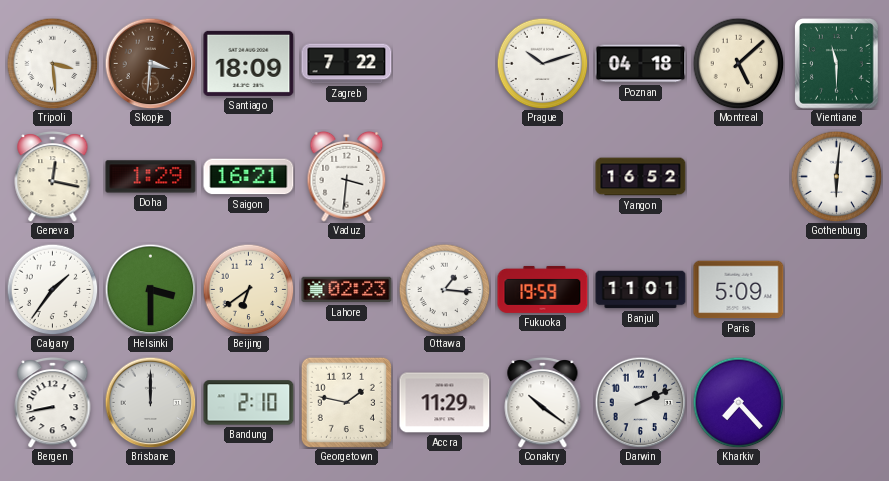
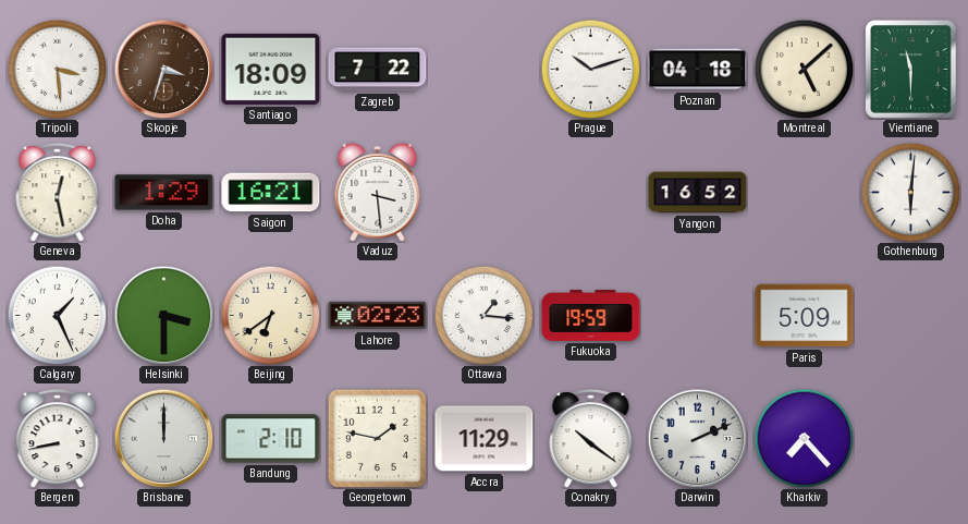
Skopje: 3:31 -> 3:33
Geneva: 12:17 -> 12:28
Vaduz: 3:31 -> 3:29
Calgary: 1:36 -> 1:26
Banjul: 11:01 -> none
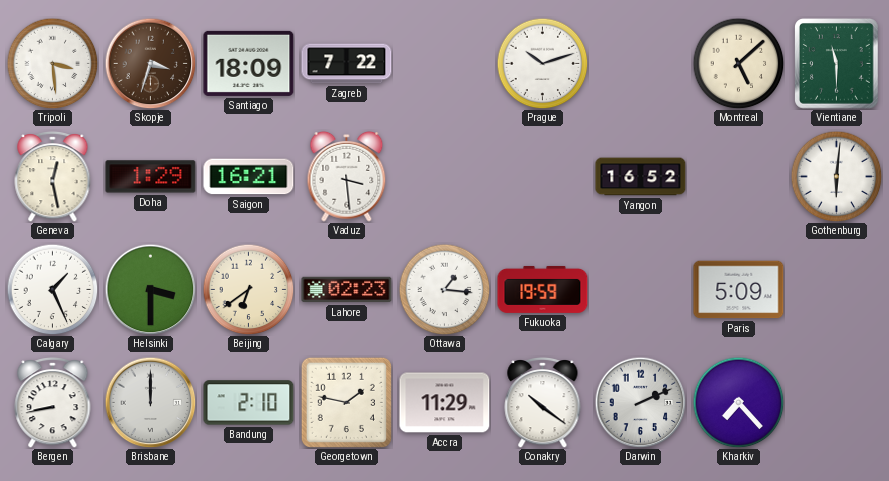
Poznan: 04:18 -> none
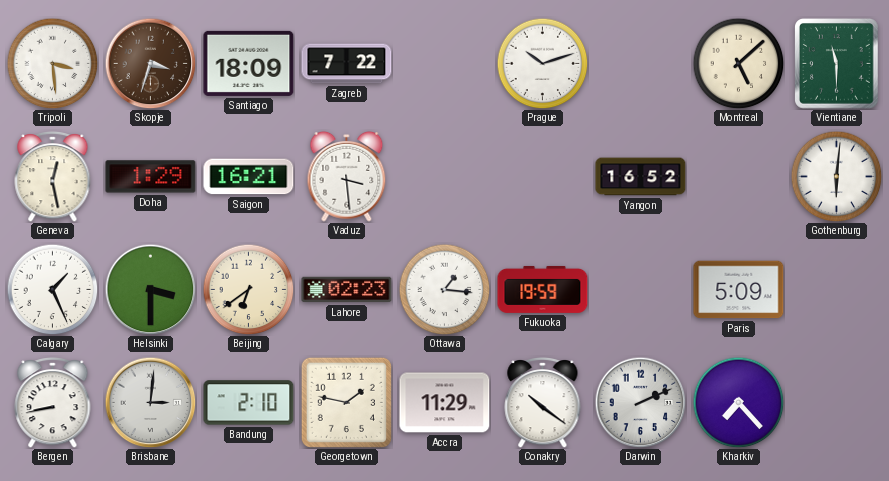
Brisbane: 12:00 -> 3:01
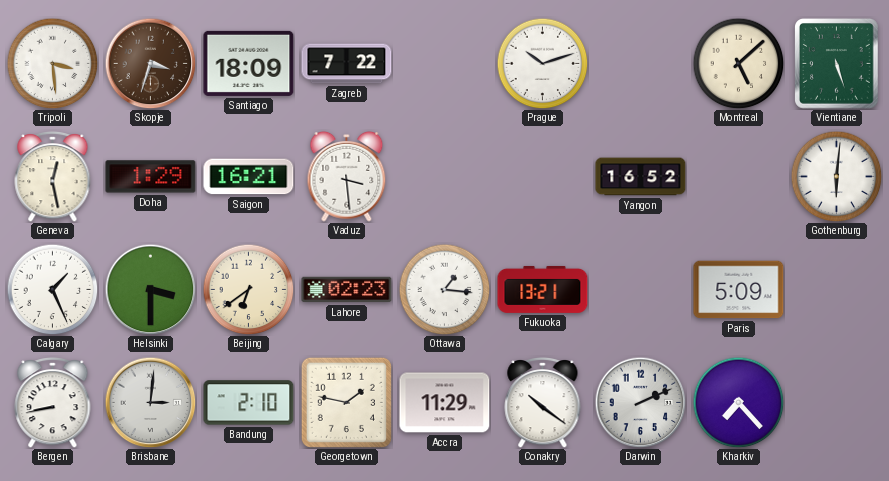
Vientiane: 11:30 -> 5:27
Fukuoka: 19:59 -> 13:21
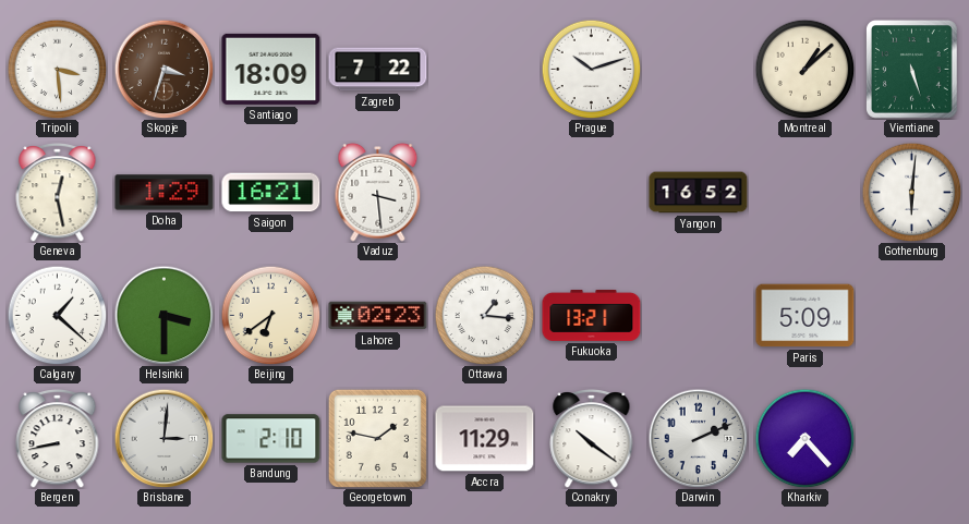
Montreal: 5:08 -> 1:08
Calgary: 1:26 -> 1:22
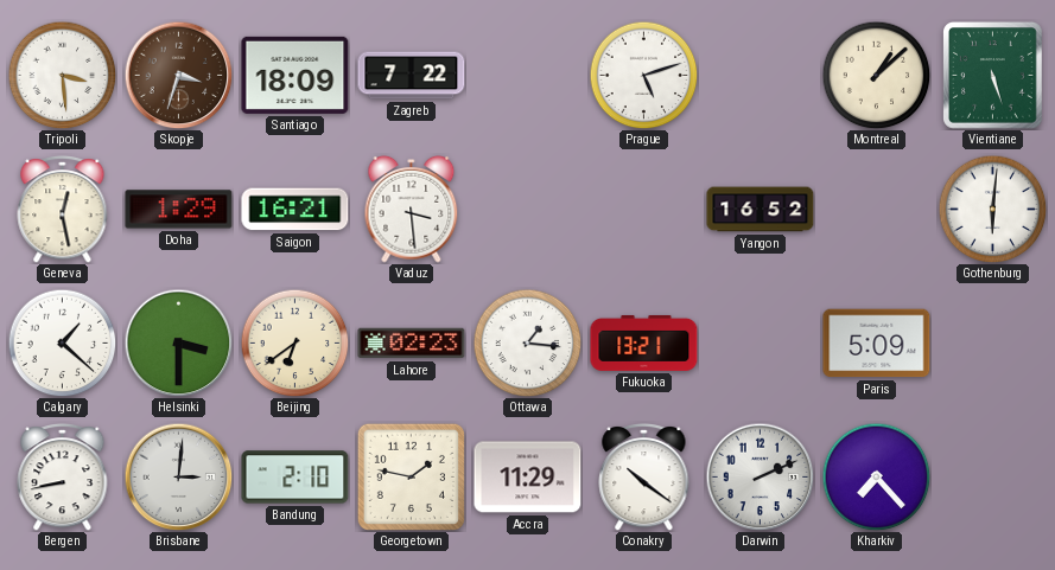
Prague: 10:12 -> 5:12
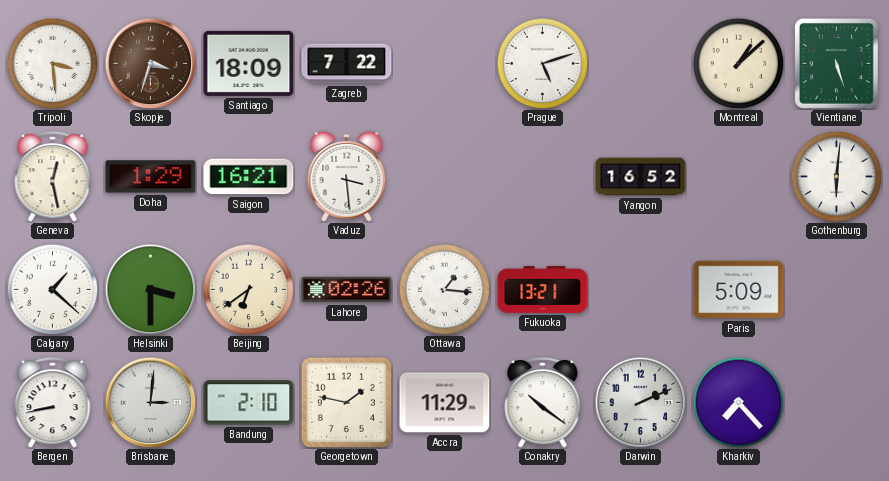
Lahore: 02:23 -> 02:26
